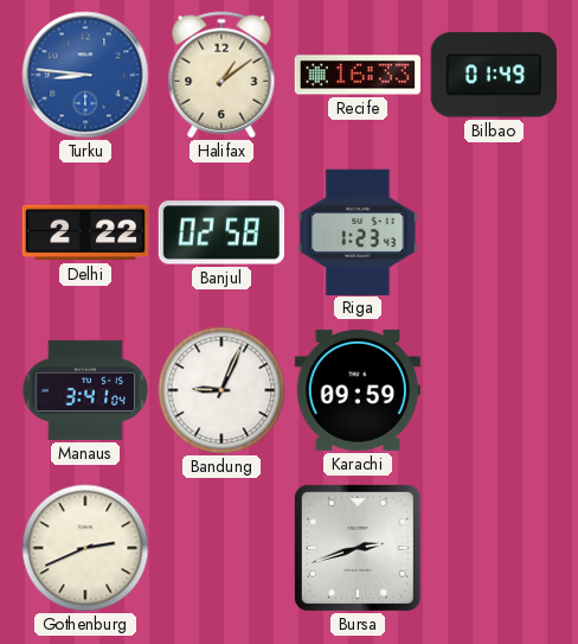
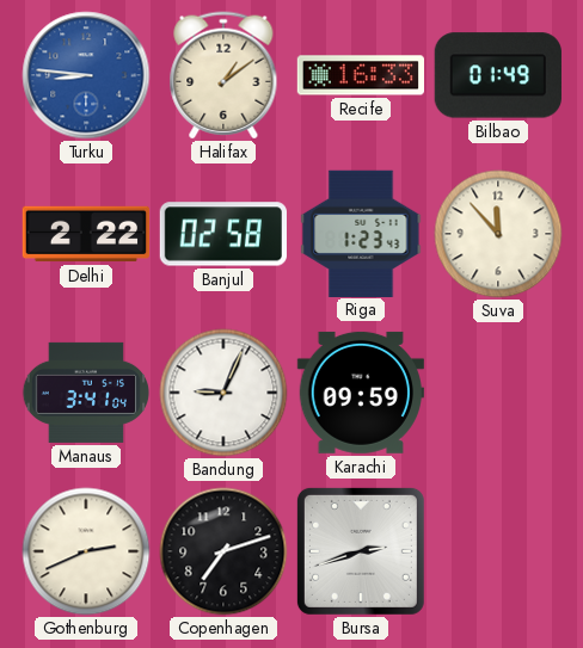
Suva: none -> 11:53
Copenhagen: none -> 7:12
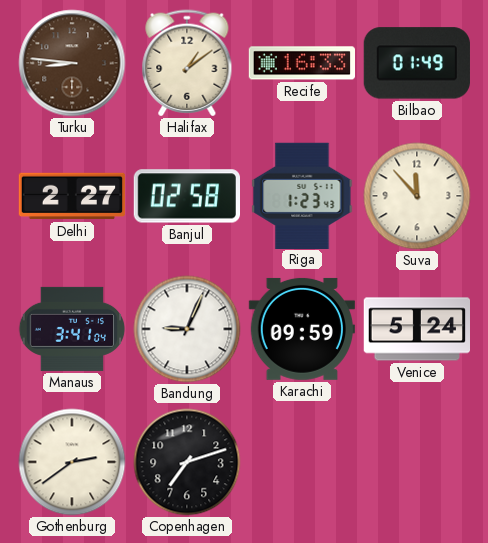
Turku dial: blue -> brown
Delhi: 2:22 -> 2:27
Venice: none -> 5:24
Gothenburg: 2:41 -> 2:39
Bursa: 2:42 -> none
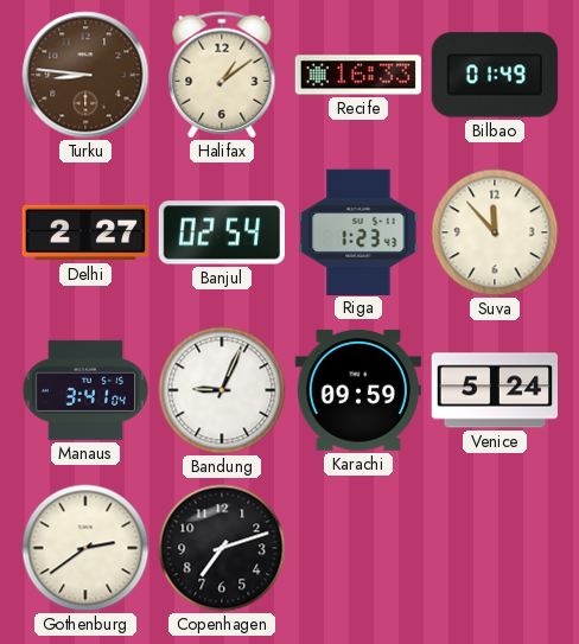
Banjul: 02:58 -> 02:54
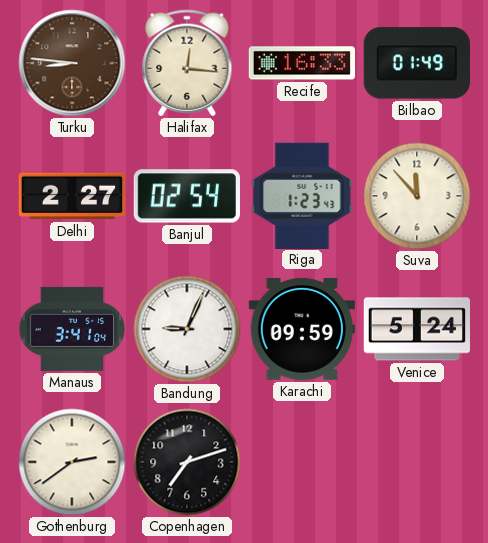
Halifax: 1:09 -> 12:16
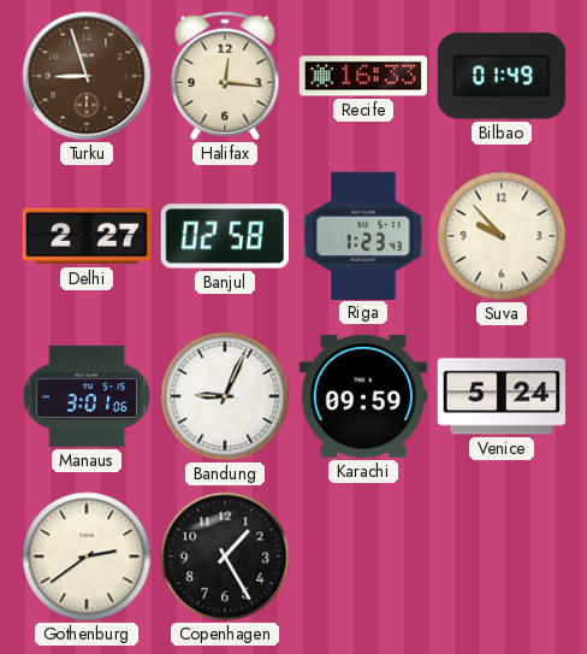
Turku: 8:46 -> 8:57
Banjul: 02:54 -> 02:58
Suva: 11:53 -> 9:53
Manaus: 3:41 -> 3:01
Copenhagen: 7:12 -> 1:25
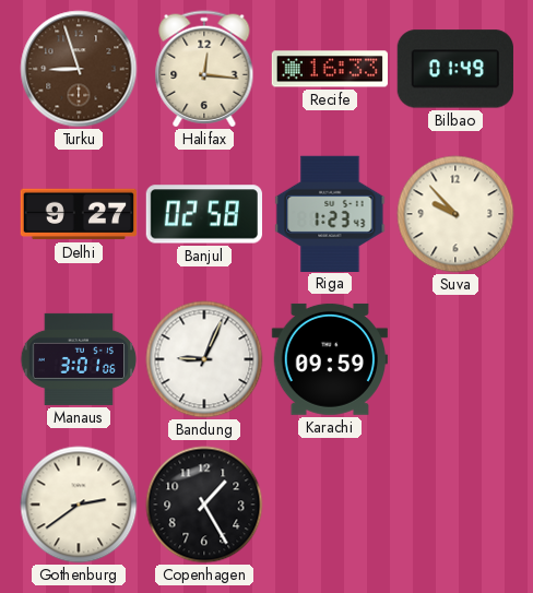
Delhi: 2:27 -> 9:27
Venice: 5:24 -> none
